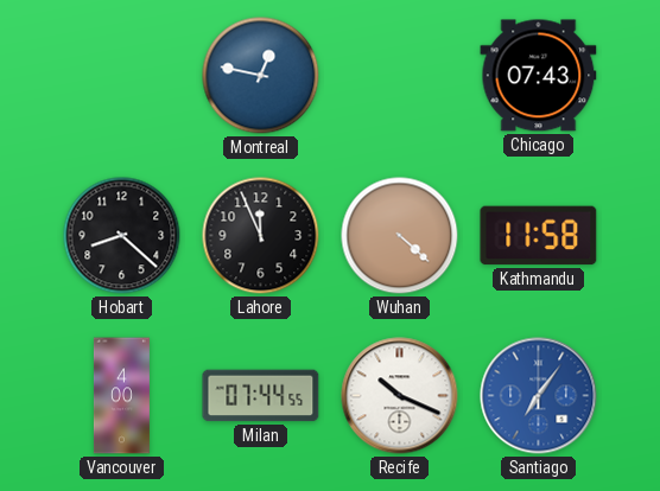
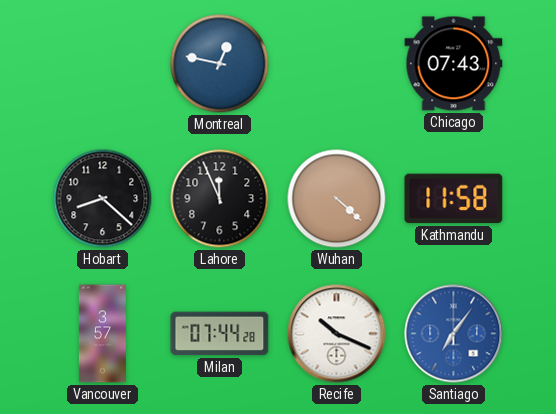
Vancouver: 4:00 -> 3:57
Milan: 07:44:55 -> 07:44:28
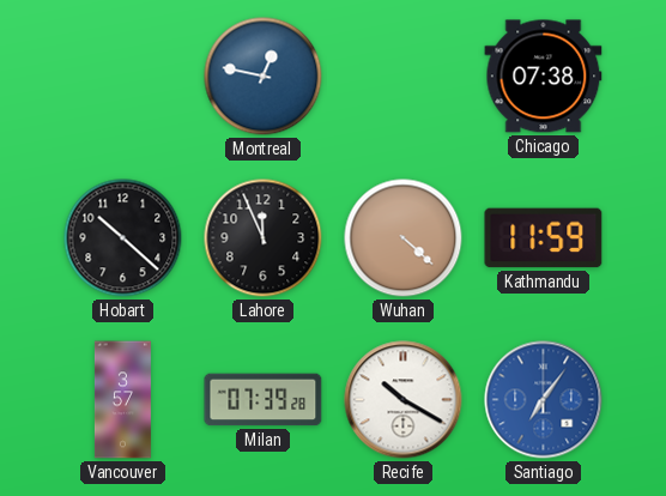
Chicago: 07:43 -> 07:38
Hobart: 8:22 -> 10:22
Kathmandu: 11:58 -> 11:59
Milan: 07:44 -> 07:39
Recife: 10:19 -> 10:20
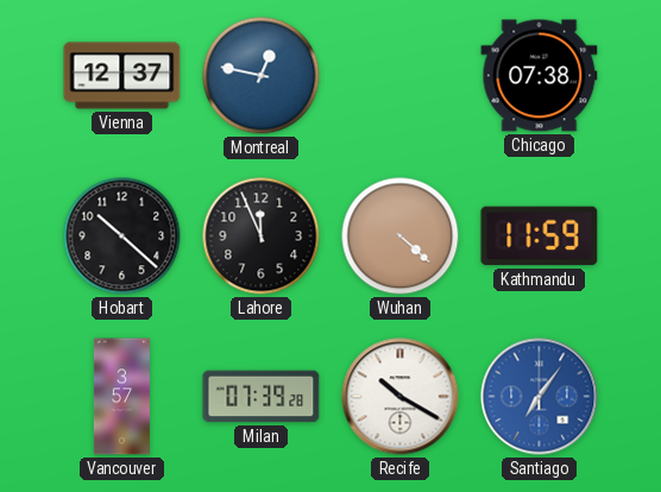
Vienna: none -> 12:37
